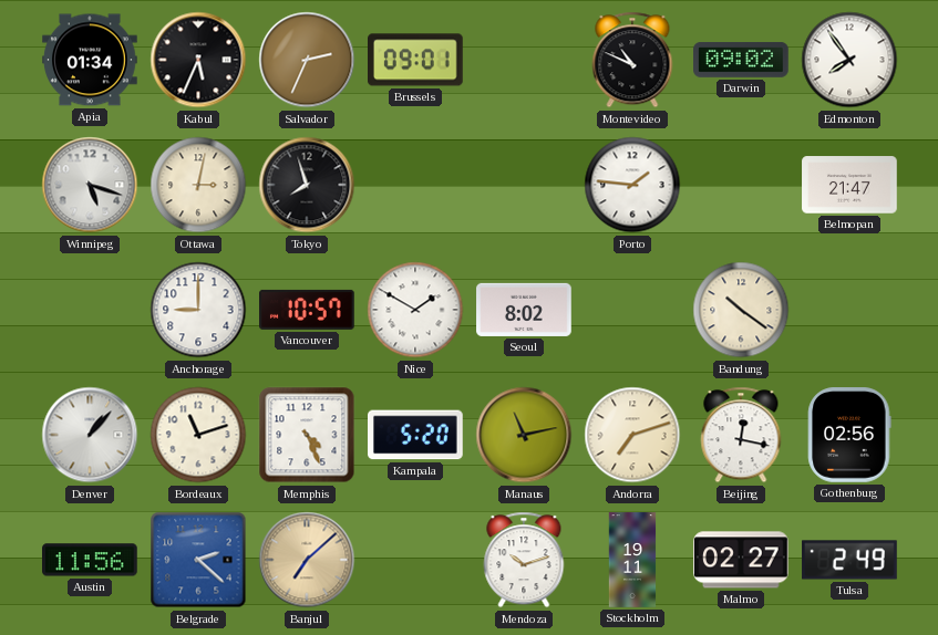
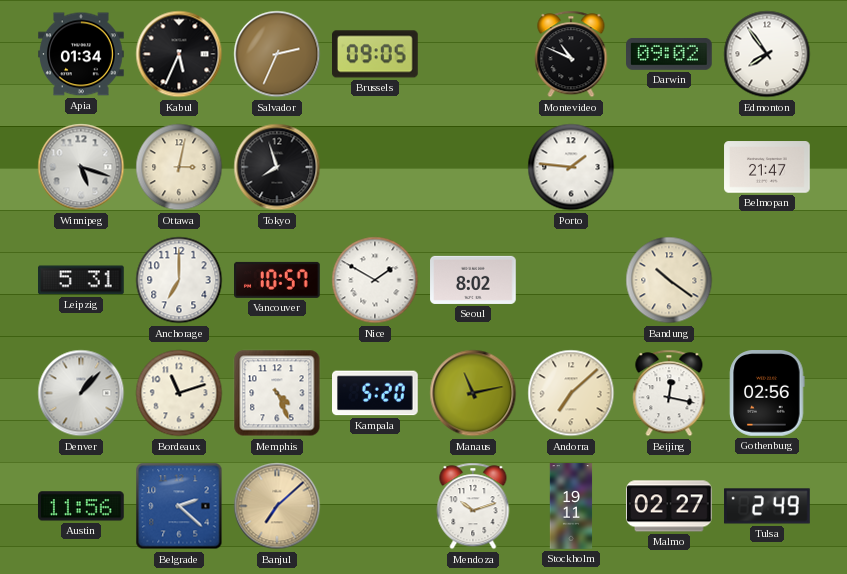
Brussels: 09:01 -> 09:05
Leipzig: none -> 5:31
Anchorage: 9:00 -> 7:00
Andorra: 7:12 -> 7:08
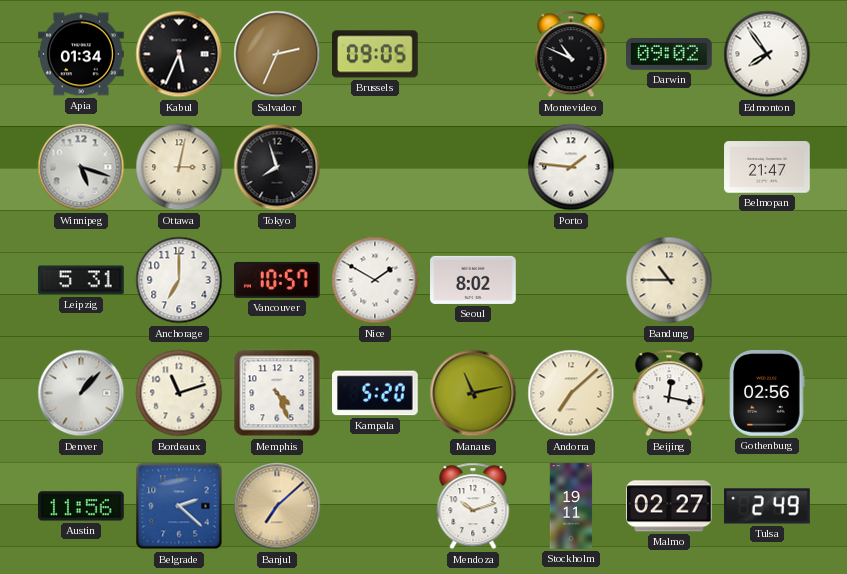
Bandung: 10:21 -> 10:45
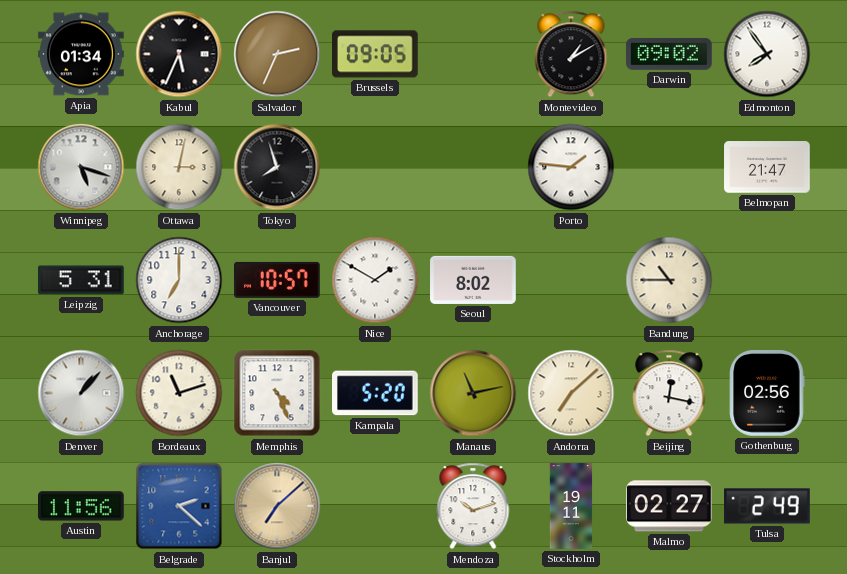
Montevideo: 10:49 -> 1:10
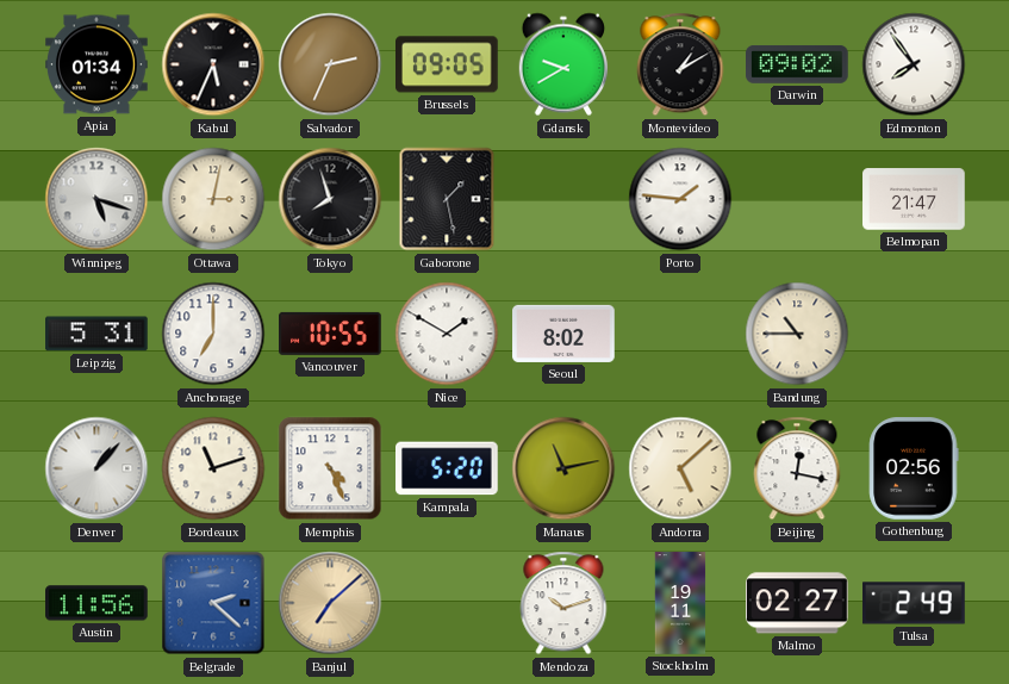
Gdansk: none -> 9:40
Gaborone: none -> 1:28
Vancouver: 10:57 -> 10:55
Andorra: 7:08 -> 5:08
